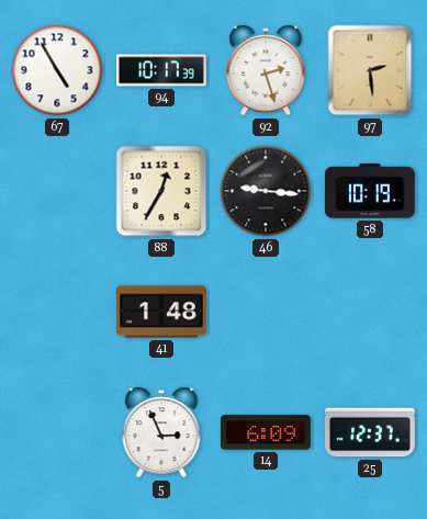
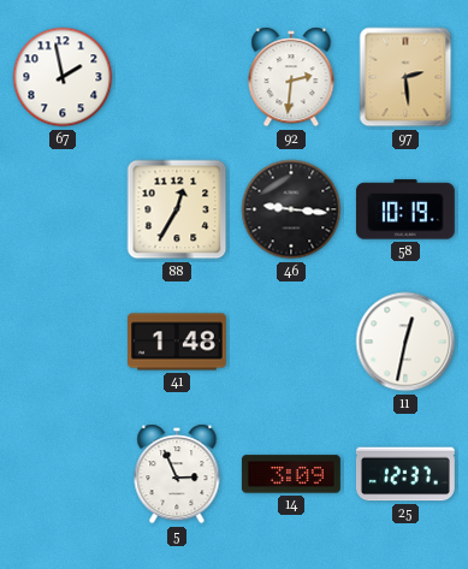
67: 4:55 -> 1:58
94: 10:17 -> none
92: 2:27 -> 2:31
11: none -> 12:32
14: 6:09 -> 3:09
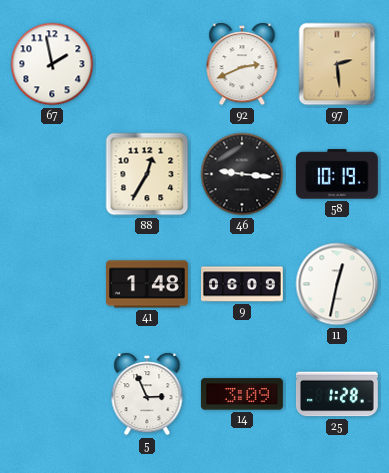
92: 2:31 -> 2:41
9: none -> 06:09
25: 12:37 -> 1:28
